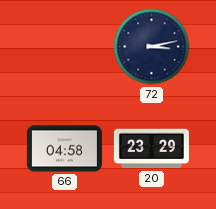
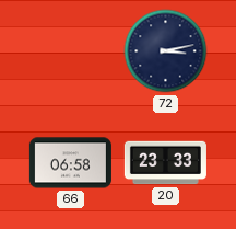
66: 04:58 -> 06:58
20: 23:29 -> 23:33
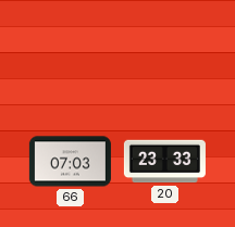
72: 3:13 -> none
66: 06:58 -> 07:03
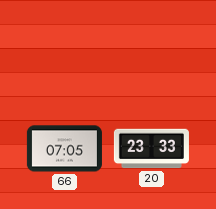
66: 07:03 -> 07:05
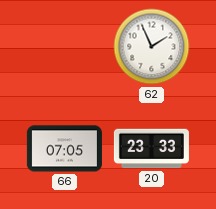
62: none -> 1:56
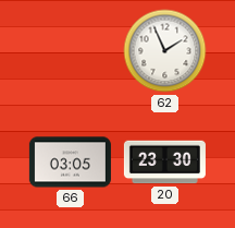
66: 07:05 -> 03:05
20: 23:33 -> 23:30
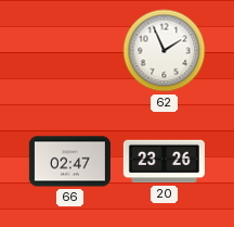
66: 03:05 -> 02:47
20: 23:30 -> 23:26
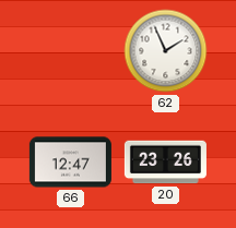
66: 02:47 -> 12:47
